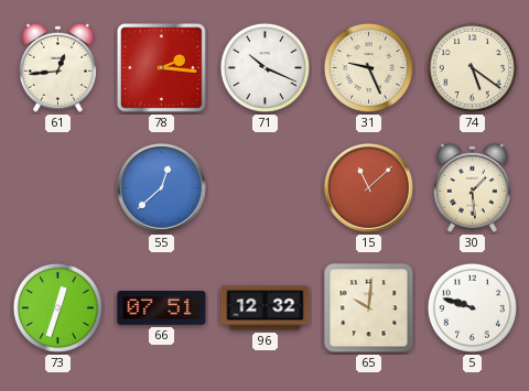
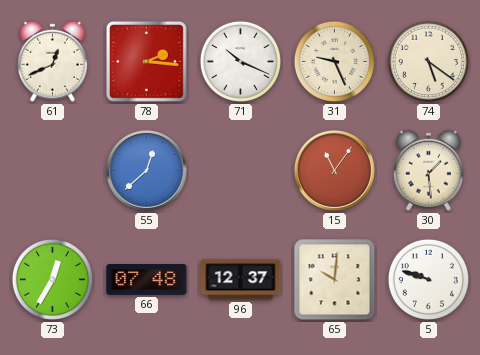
61: 12:44 -> 12:41
15: 11:08 -> 11:06
73: 12:33 -> 12:35
66: 07:51 -> 07:48
96: 12:32 -> 12:37
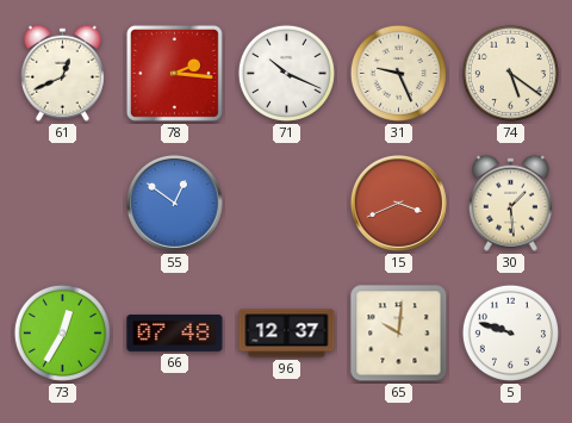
55: 12:38 -> 12:51
15: 11:06 -> 3:41
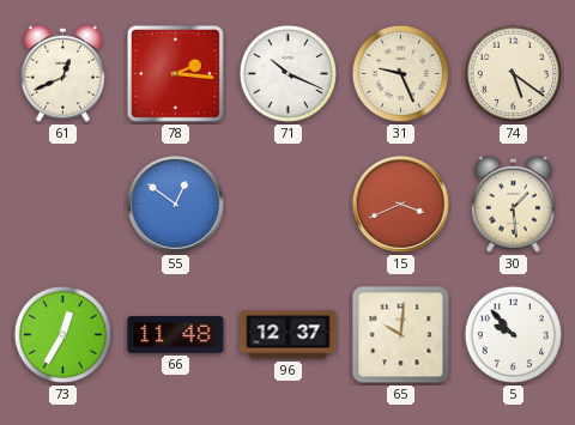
66: 07:48 -> 11:48
5: 9:48 -> 9:53
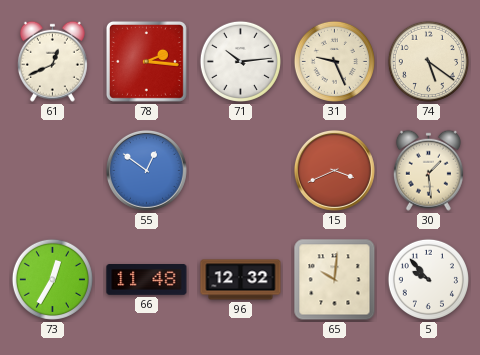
71: 10:19 -> 10:14
96: 12:37 -> 12:32
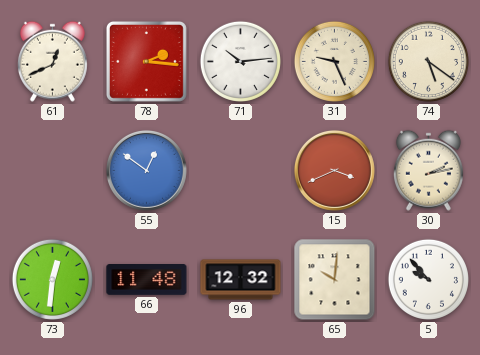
30: 1:29 -> 2:13
73: 12:35 -> 12:31
